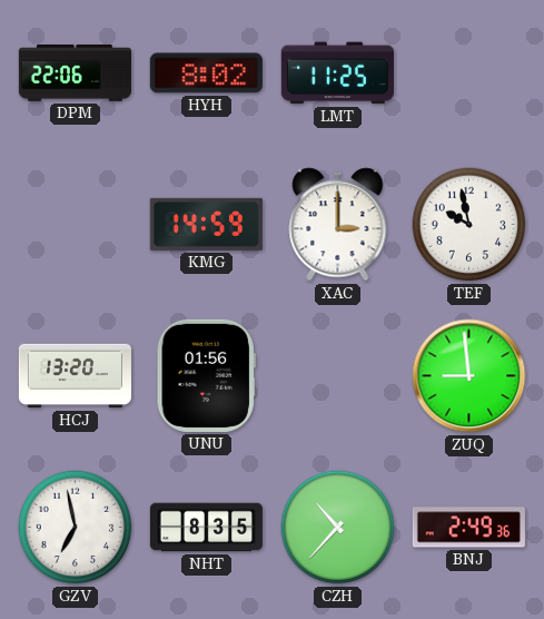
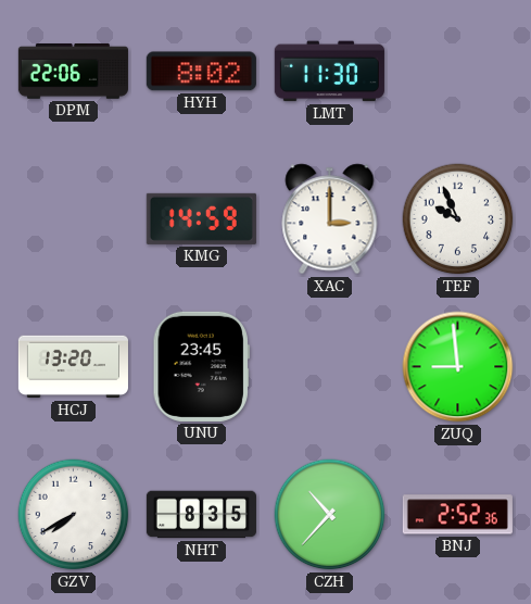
LMT: 11:25 -> 11:30
TEF: 9:58 -> 9:56
UNU: 01:56 -> 23:45
GZV: 6:58 -> 7:40
BNJ: 2:49 -> 2:52
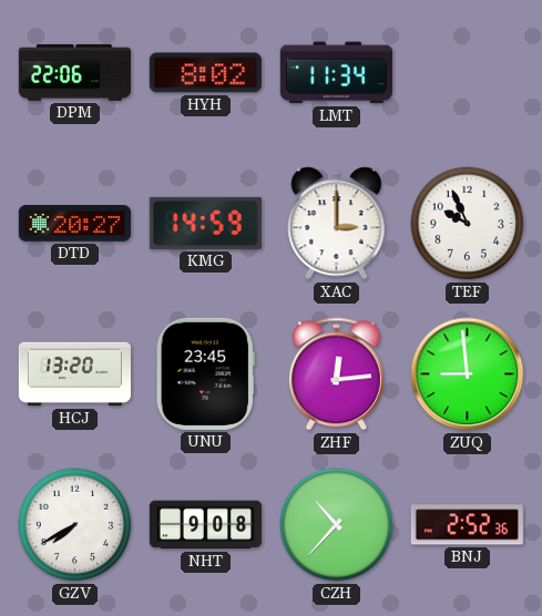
LMT: 11:30 -> 11:34
DTD: none -> 20:27
ZHF: none -> 12:14
NHT: 8:35 -> 9:08
